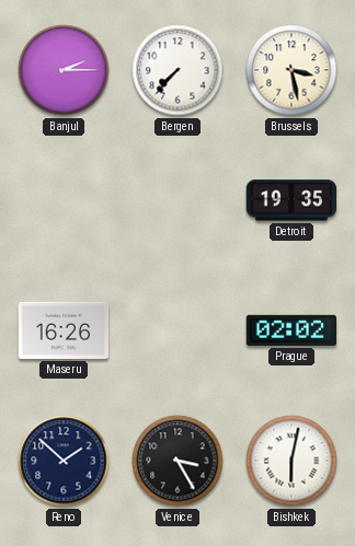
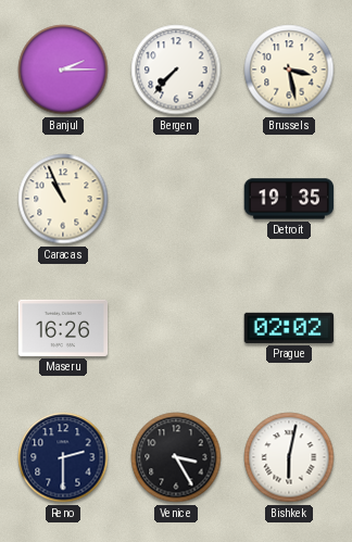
Caracas: none -> 10:56
Reno: 1:52 -> 2:30
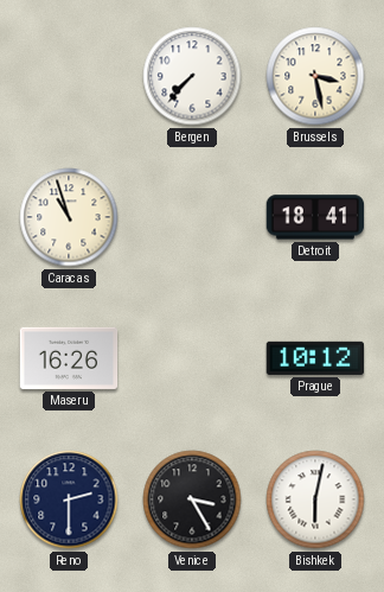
Banjul: 2:15 -> none
Caracas: 10:56 -> 10:57
Detroit: 19:35 -> 18:41
Prague: 02:02 -> 10:12
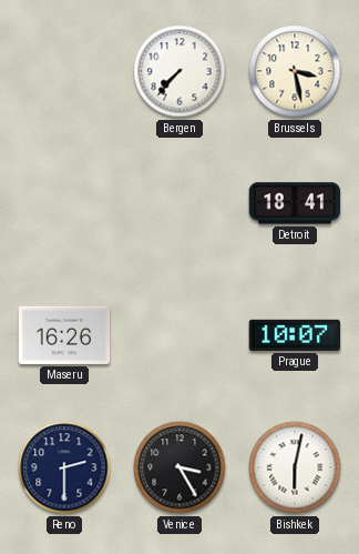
Caracas: 10:57 -> none
Prague: 10:12 -> 10:07
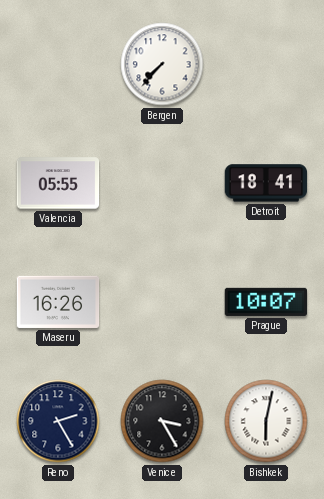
Brussels: 3:28 -> none
Valencia: none -> 05:55
Reno: 2:30 -> 2:25
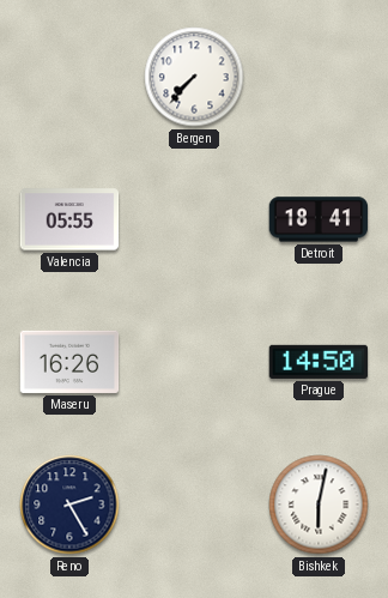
Prague: 10:07 -> 14:50
Venice: 3:25 -> none
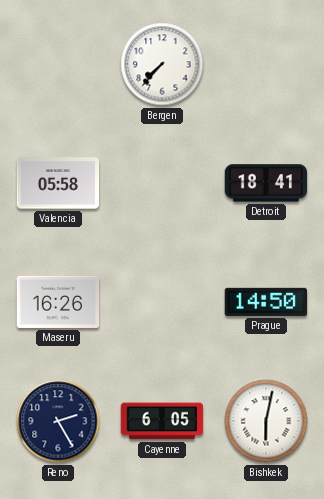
Valencia: 05:55 -> 05:58
Cayenne: none -> 6:05
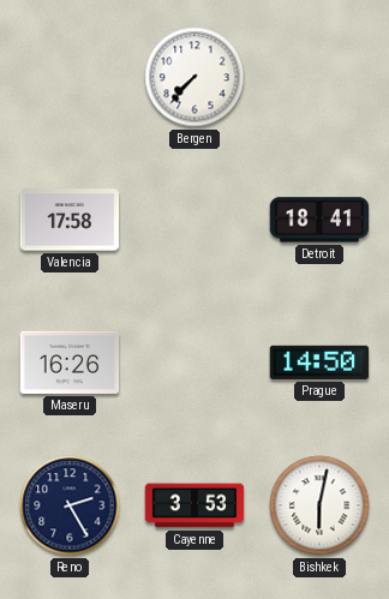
Valencia: 05:58 -> 17:58
Cayenne: 6:05 -> 3:53
